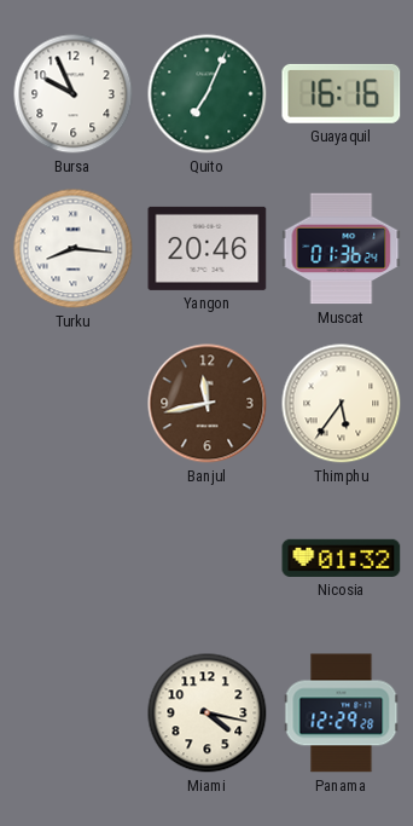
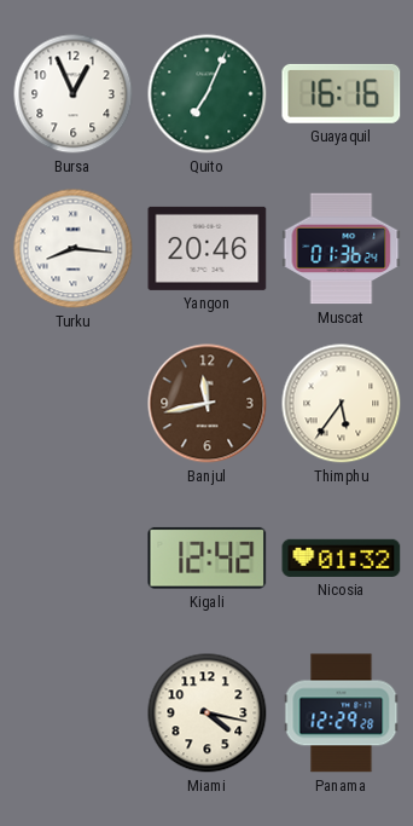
Bursa: 9:56 -> 12:56
Kigali: none -> 12:42
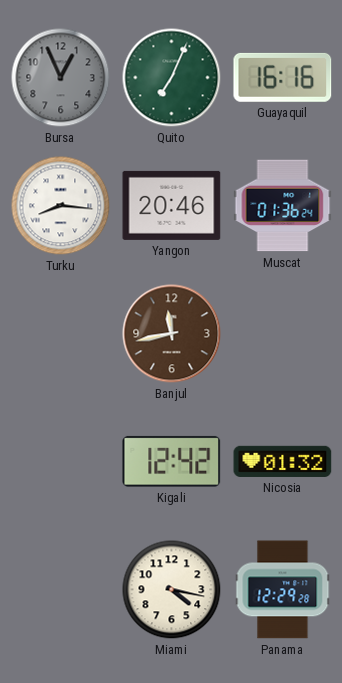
Bursa dial: white -> grey
Thimphu: 5:36 -> none
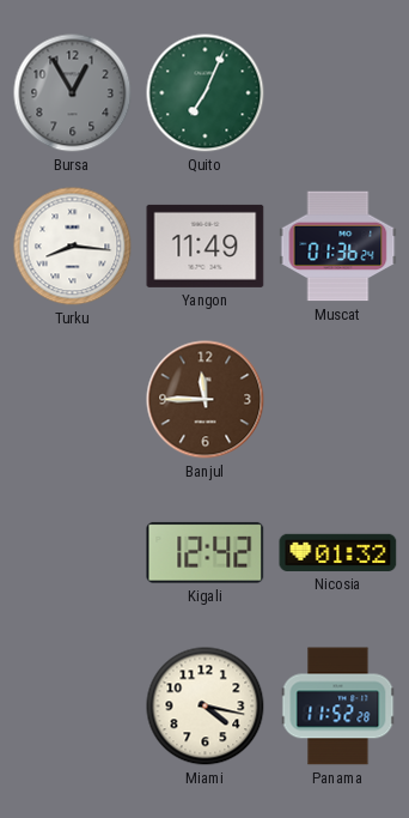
Bursa: 12:56 -> 12:55
Guayaquil: 16:16 -> none
Yangon: 20:46 -> 11:49
Banjul: 11:43 -> 11:45
Panama: 12:29 -> 11:52
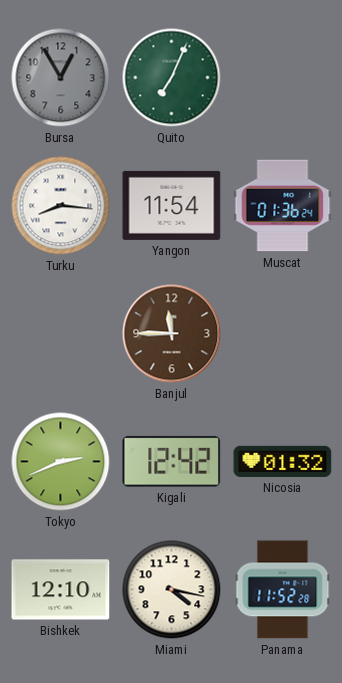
Yangon: 11:49 -> 11:54
Tokyo: none -> 2:41
Bishkek: none -> 12:10
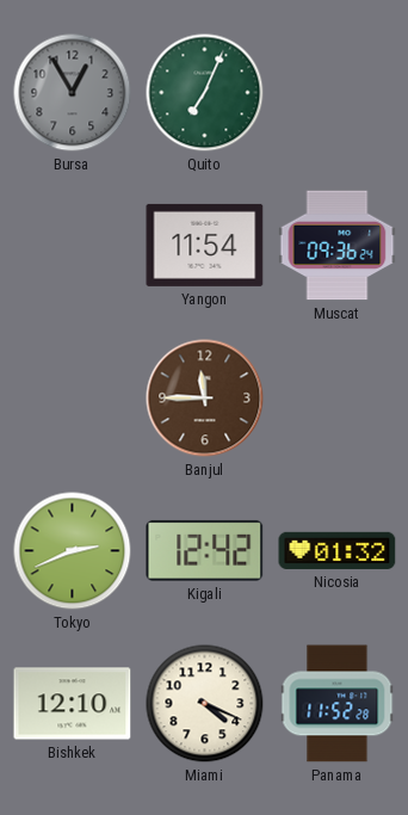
Turku: 8:16 -> none
Muscat: 01:36 -> 09:36
Miami: 4:17 -> 4:19
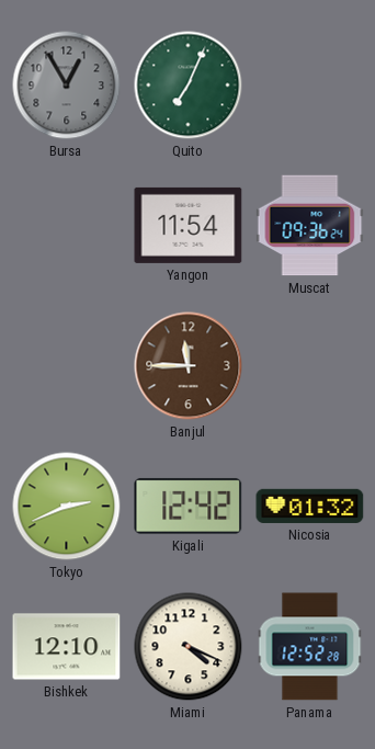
Panama: 11:52 -> 12:52
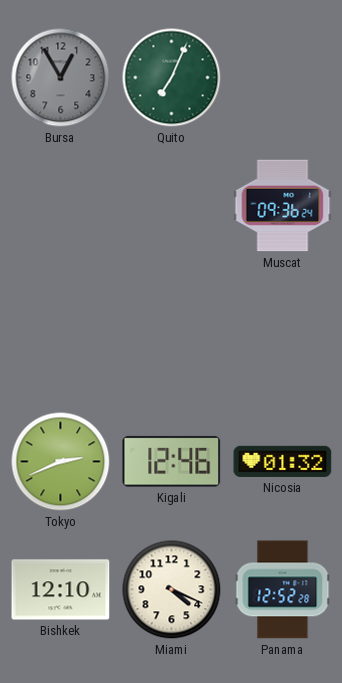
Yangon: 11:54 -> none
Banjul: 11:45 -> none
Kigali: 12:42 -> 12:46
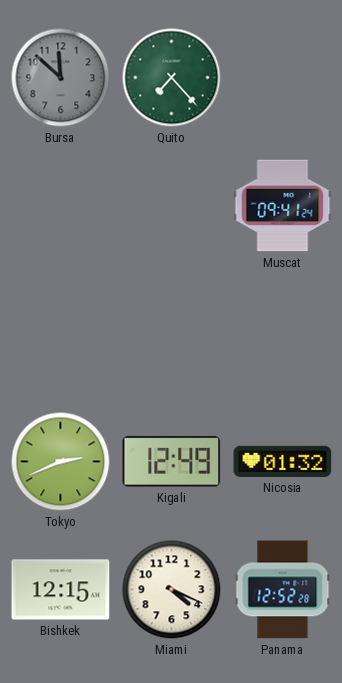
Bursa: 12:55 -> 11:52
Quito: 7:04 -> 7:23
Muscat: 09:36 -> 09:41
Kigali: 12:46 -> 12:49
Bishkek: 12:10 -> 12:15
